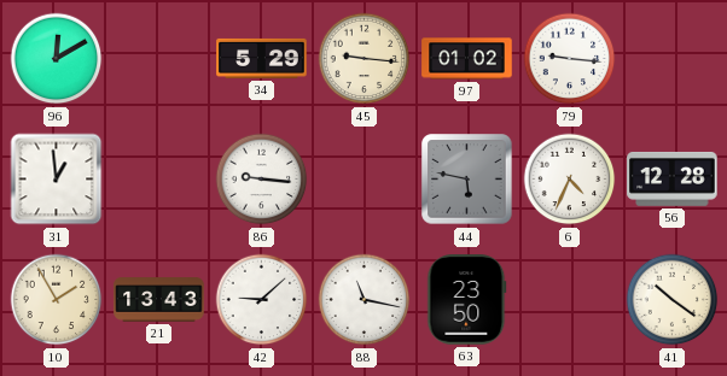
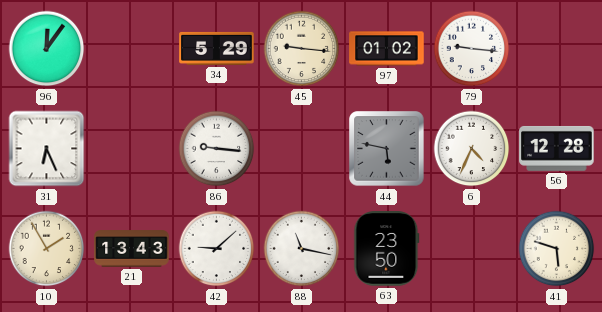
96: 12:10 -> 12:06
31: 12:59 -> 6:26
41: 10:21 -> 5:48
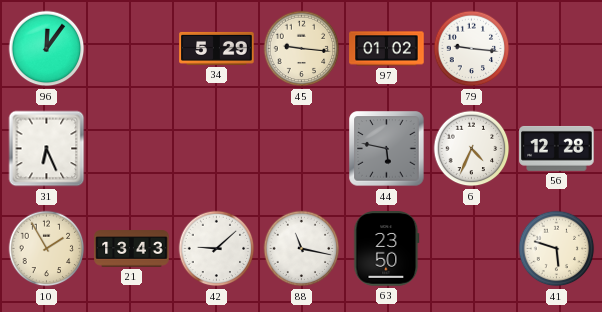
86: 9:16 -> none
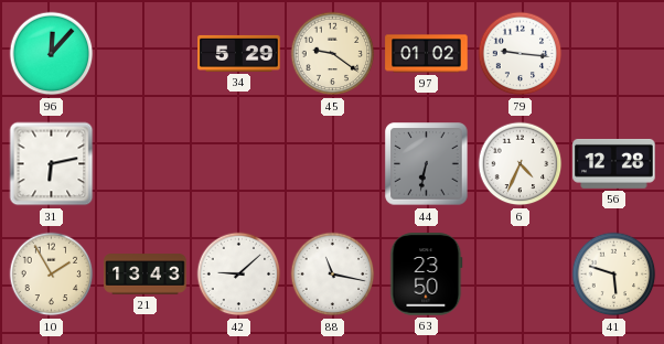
96: 12:06 -> 12:07
45: 9:16 -> 9:21
31: 6:26 -> 6:13
44: 5:47 -> 6:32
